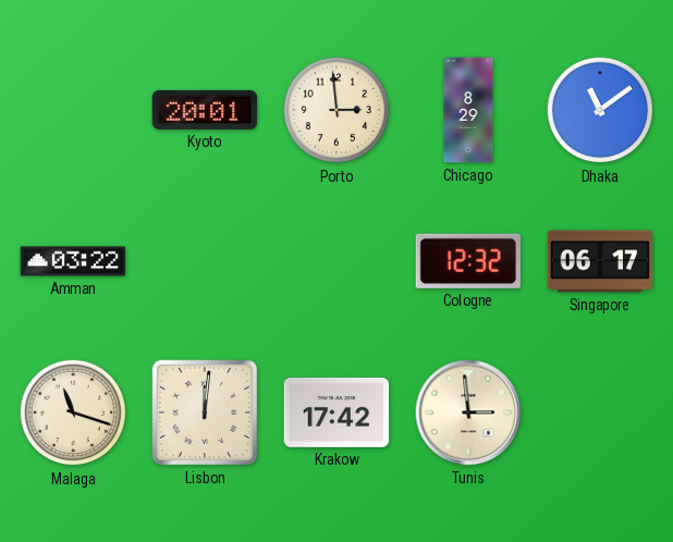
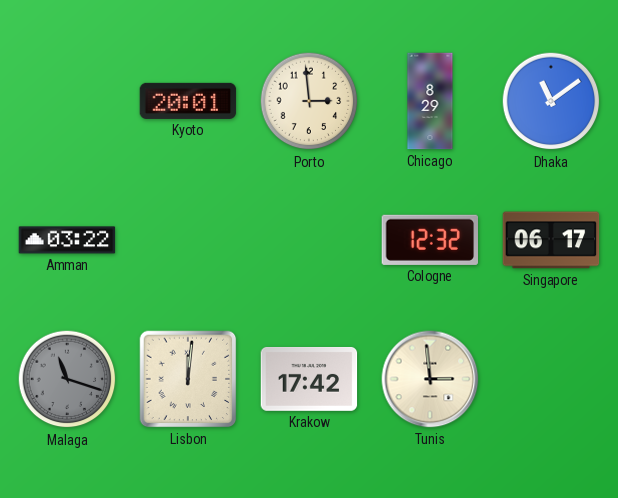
Malaga dial: cream -> grey
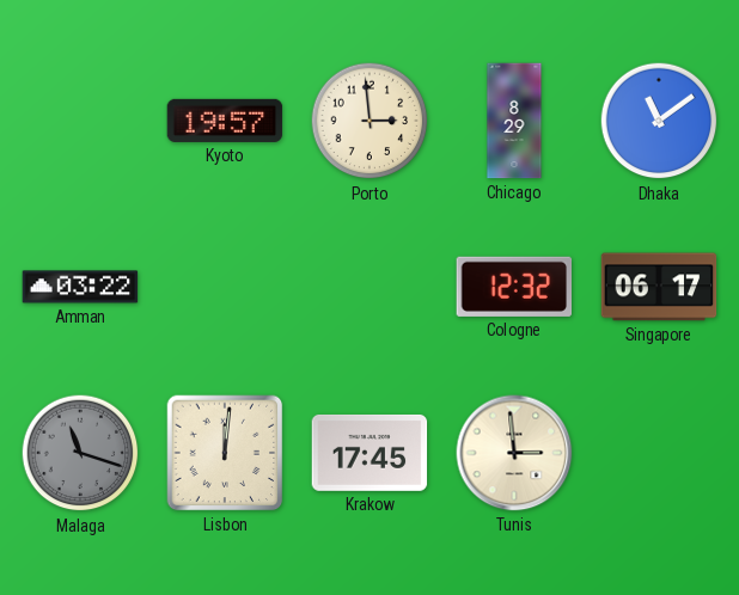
Kyoto: 20:01 -> 19:57
Krakow: 17:42 -> 17:45
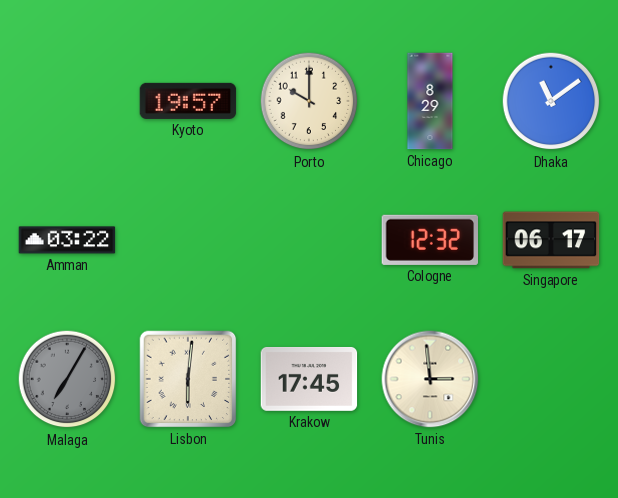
Porto: 2:59 -> 10:00
Malaga: 11:18 -> 7:05
Lisbon: 12:01 -> 6:01
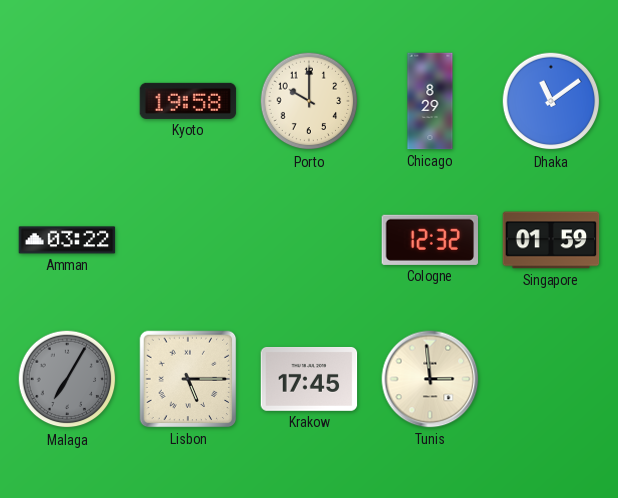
Kyoto: 19:57 -> 19:58
Singapore: 06:17 -> 01:59
Lisbon: 6:01 -> 5:15
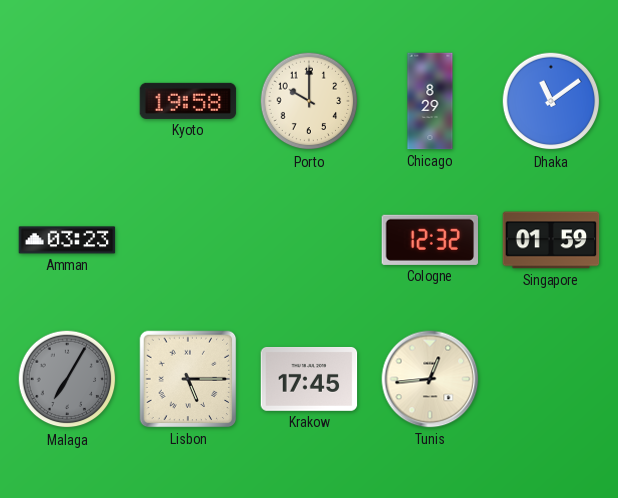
Amman: 03:22 -> 03:23
Tunis: 2:59 -> 12:44
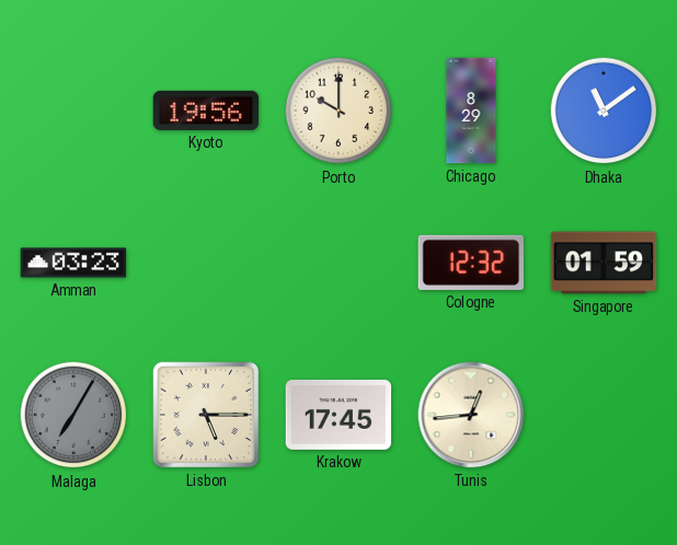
Kyoto: 19:58 -> 19:56
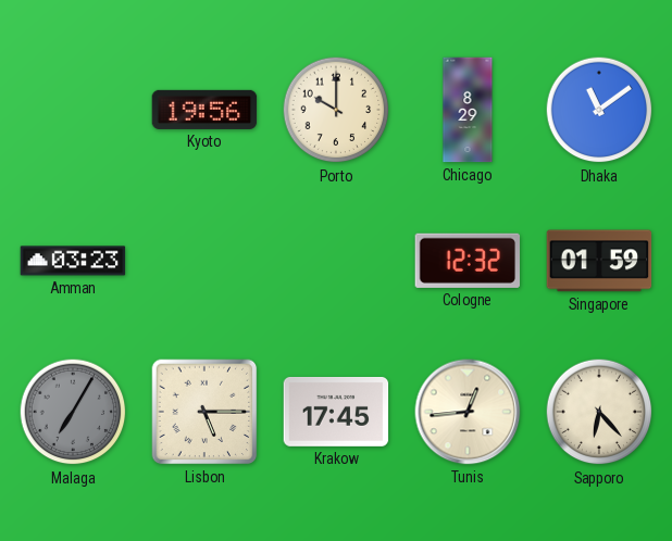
Sapporo: none -> 6:23
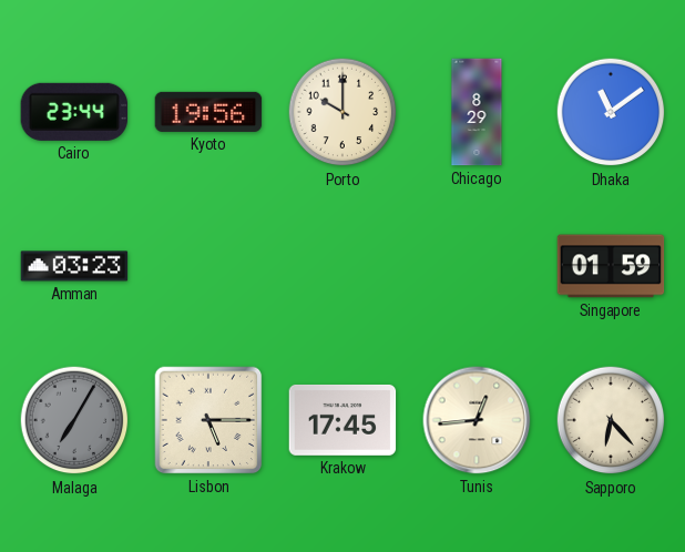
Cairo: none -> 23:44
Cologne: 12:32 -> none
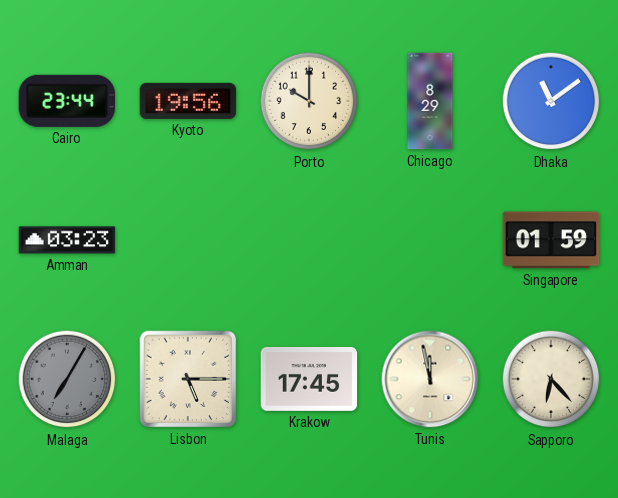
Tunis: 12:44 -> 11:58
